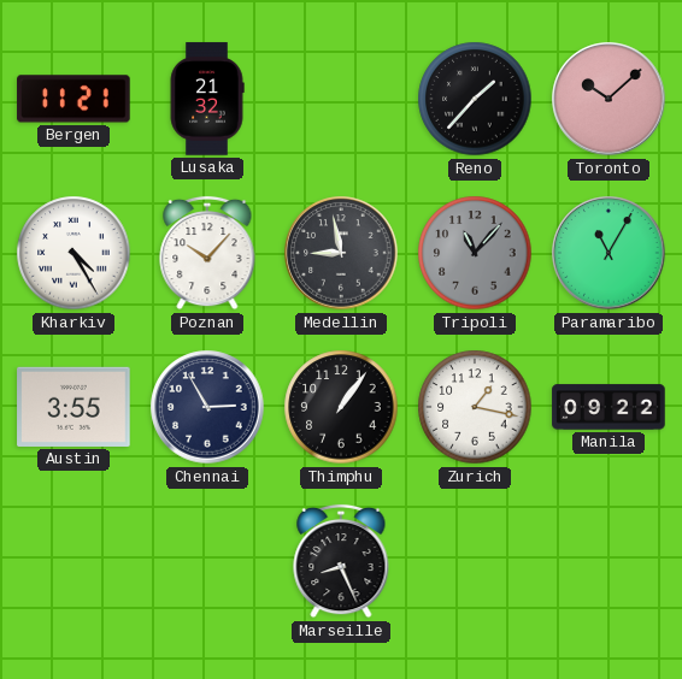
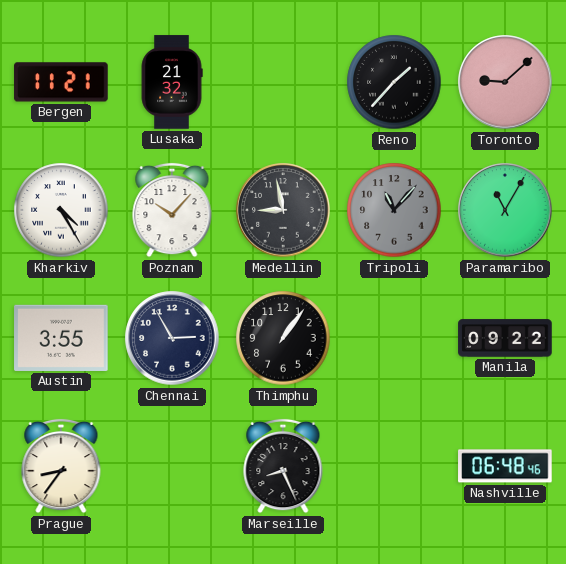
Toronto: 10:08 -> 9:08
Zurich: 1:17 -> none
Prague: none -> 8:36
Nashville: none -> 06:48
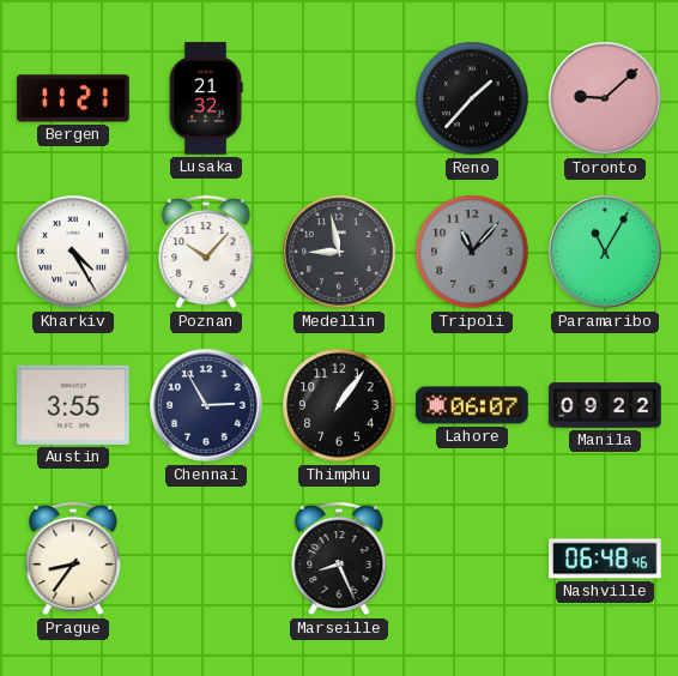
Lahore: none -> 06:07
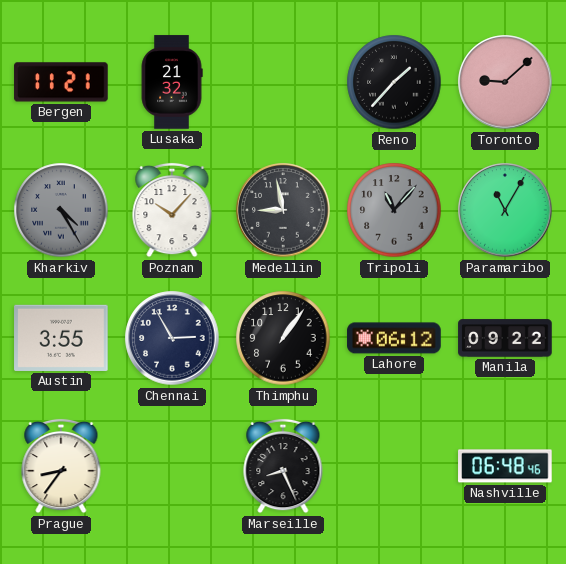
Kharkiv dial: white -> grey
Lahore: 06:07 -> 06:12
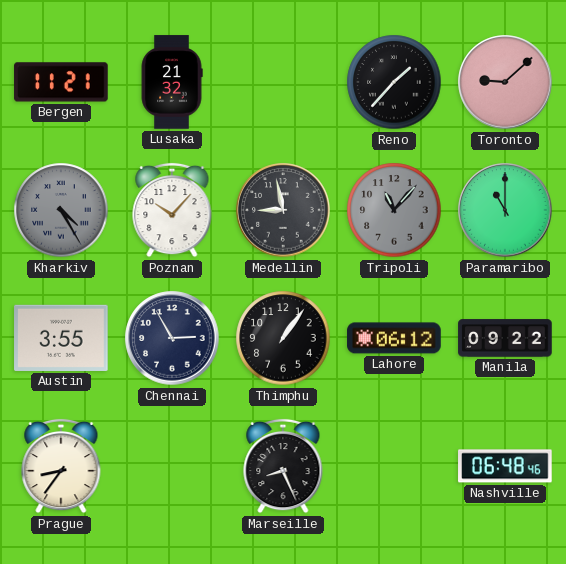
Paramaribo: 11:05 -> 11:00
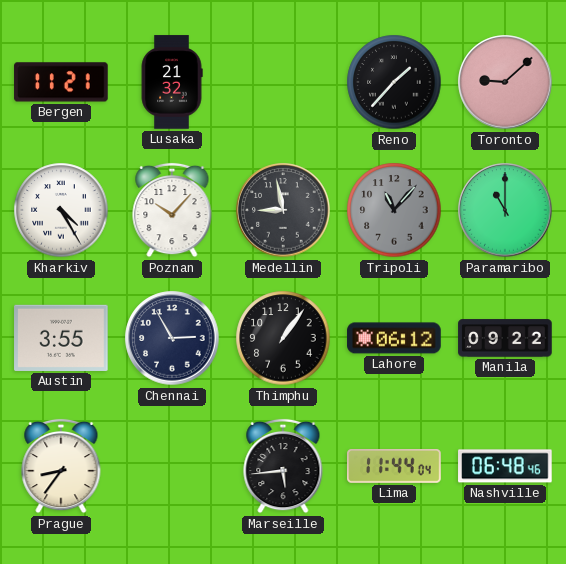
Kharkiv dial: grey -> white
Marseille: 8:26 -> 5:44
Lima: none -> 11:44
